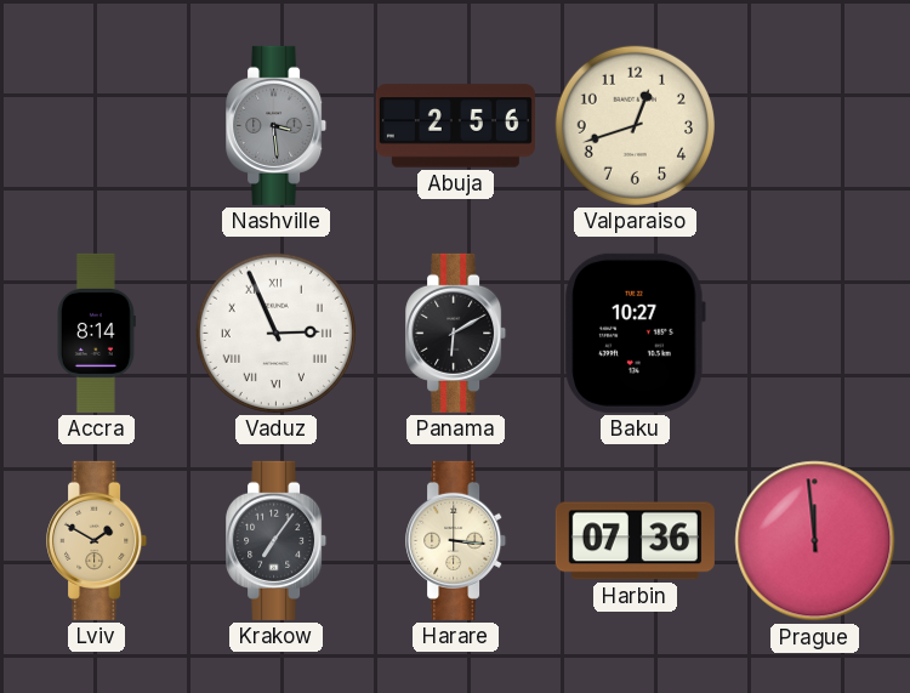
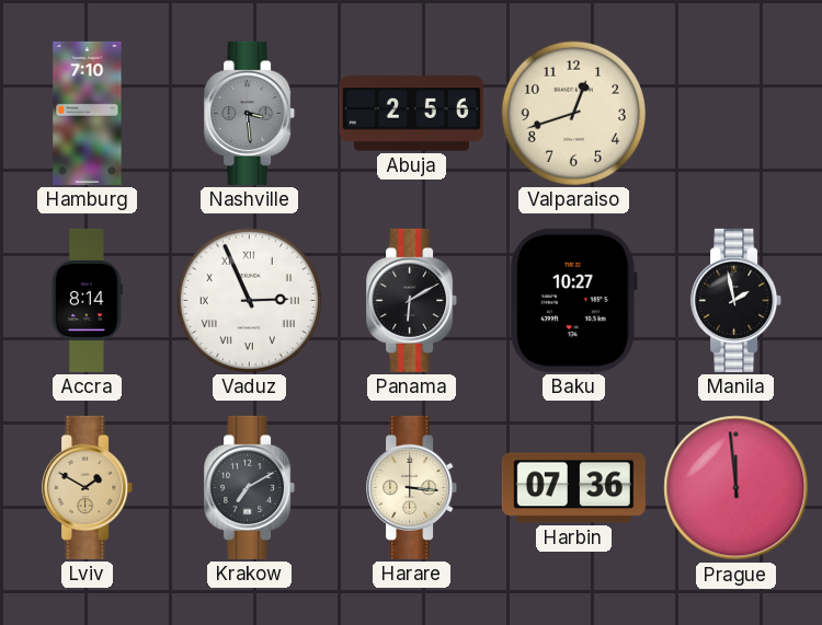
Hamburg: none -> 7:10
Manila: none -> 1:58
Krakow: 7:06 -> 7:10
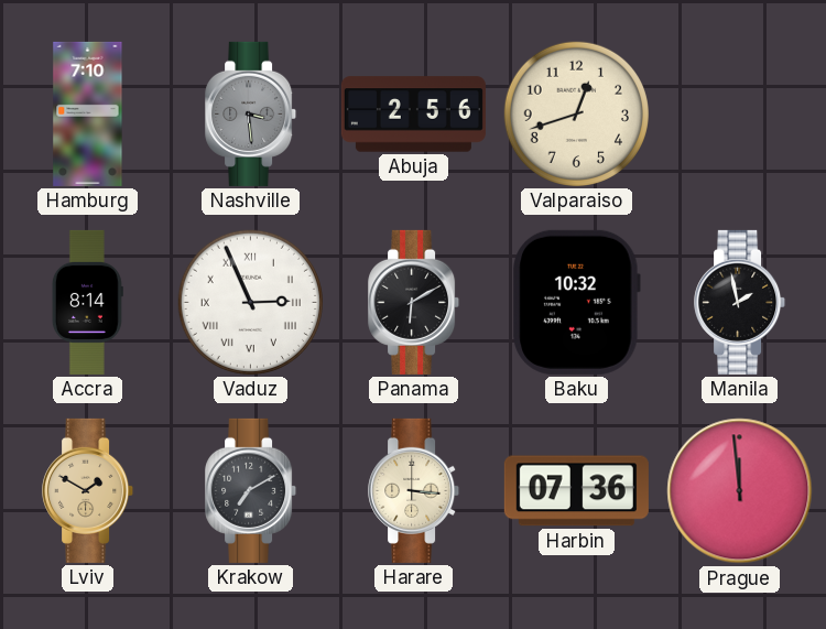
Baku: 10:27 -> 10:32
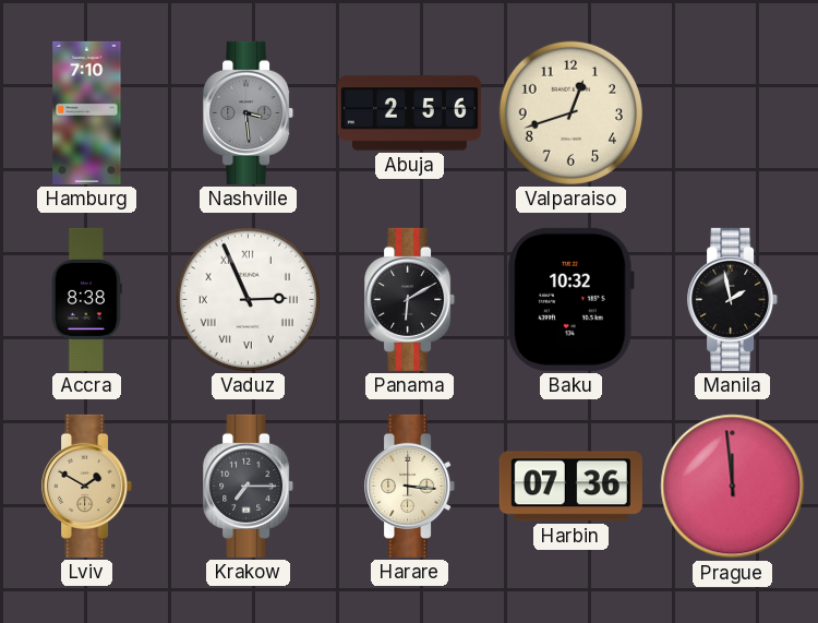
Accra: 8:14 -> 8:38
Krakow: 7:10 -> 7:15
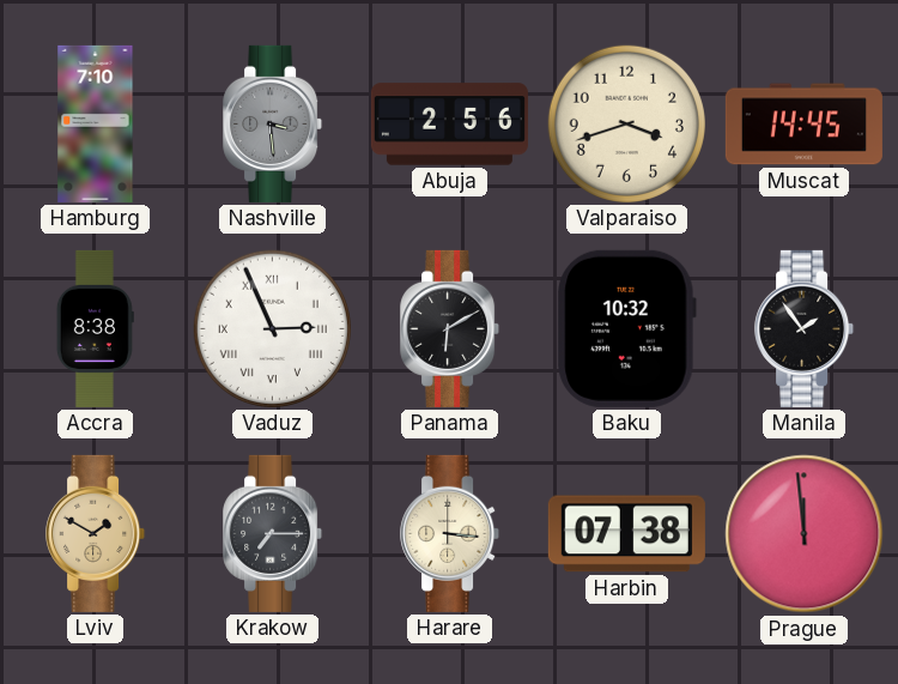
Valparaiso: 12:42 -> 3:42
Muscat: none -> 14:45
Manila: 1:58 -> 1:54
Harbin: 07:36 -> 07:38
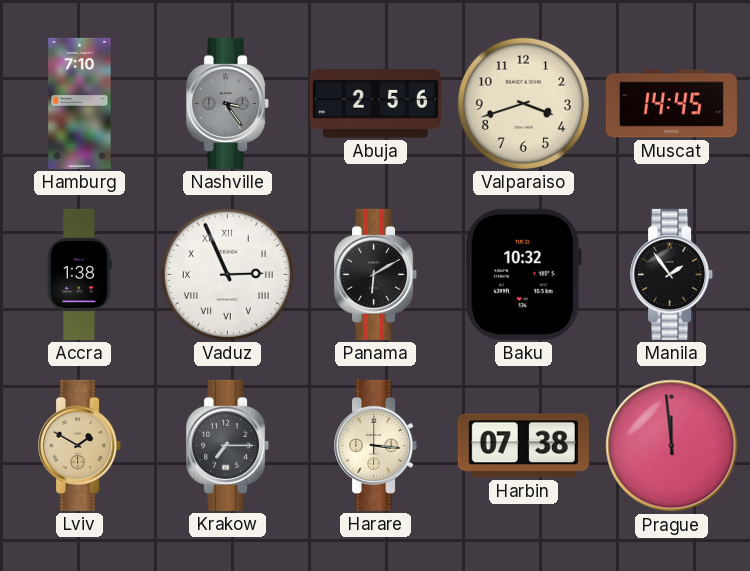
Nashville: 3:29 -> 3:24
Accra: 8:38 -> 1:38
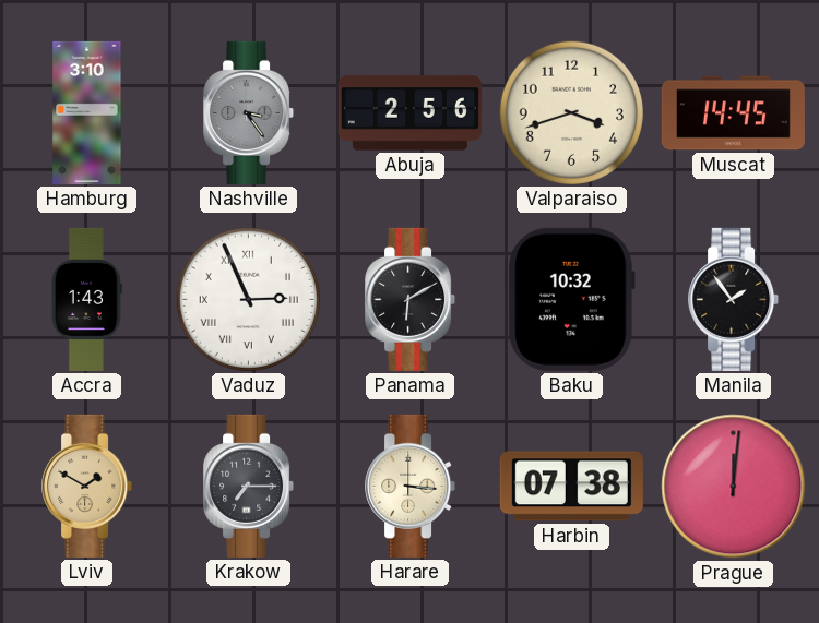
Hamburg: 7:10 -> 3:10
Accra: 1:38 -> 1:43
Prague: 11:59 -> 12:01
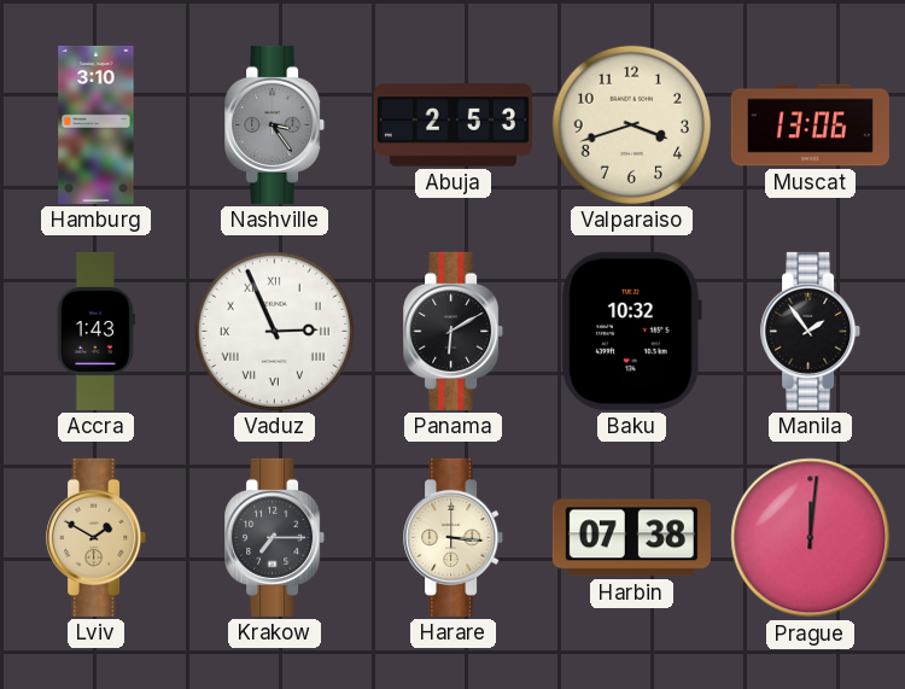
Abuja: 2:56 -> 2:53
Muscat: 14:45 -> 13:06
